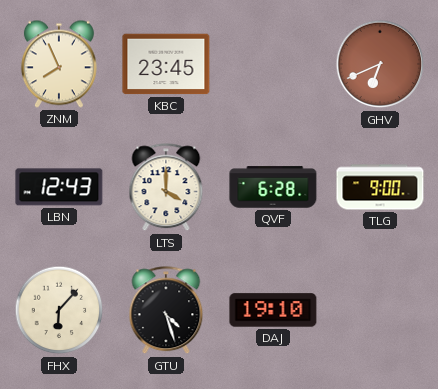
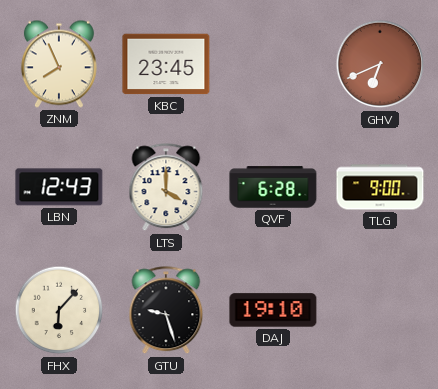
GTU: 4:27 -> 9:27
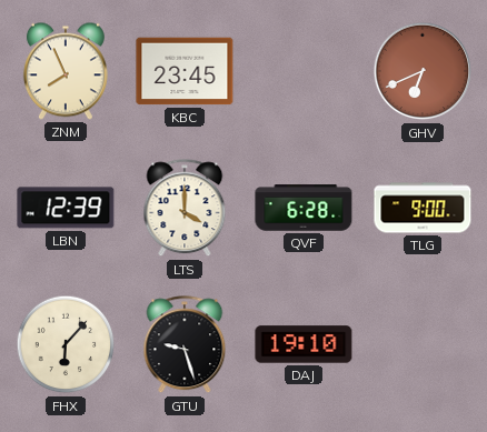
LBN: 12:43 -> 12:39
